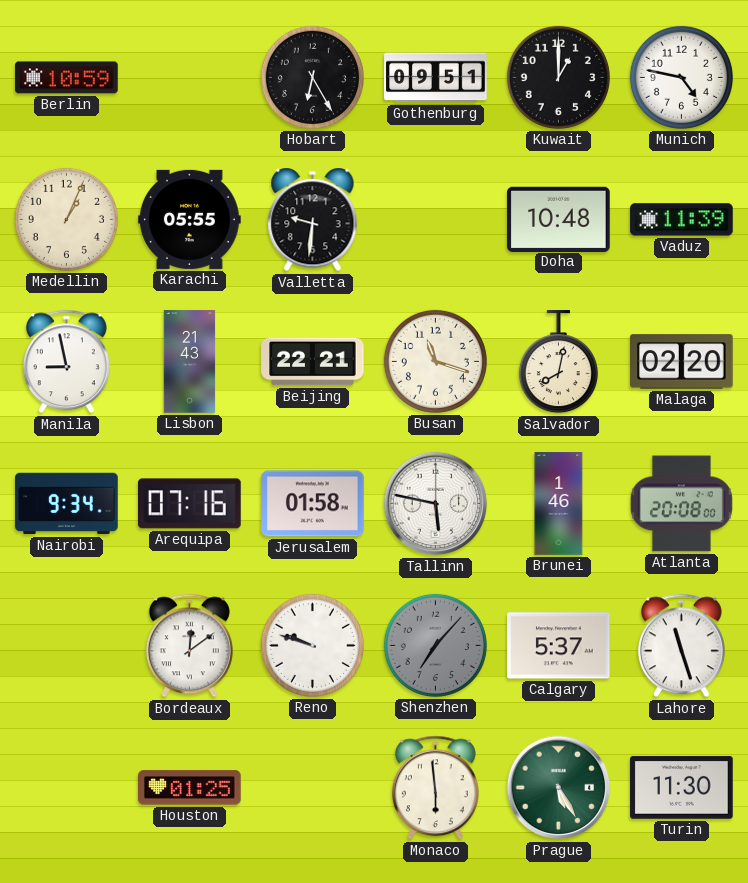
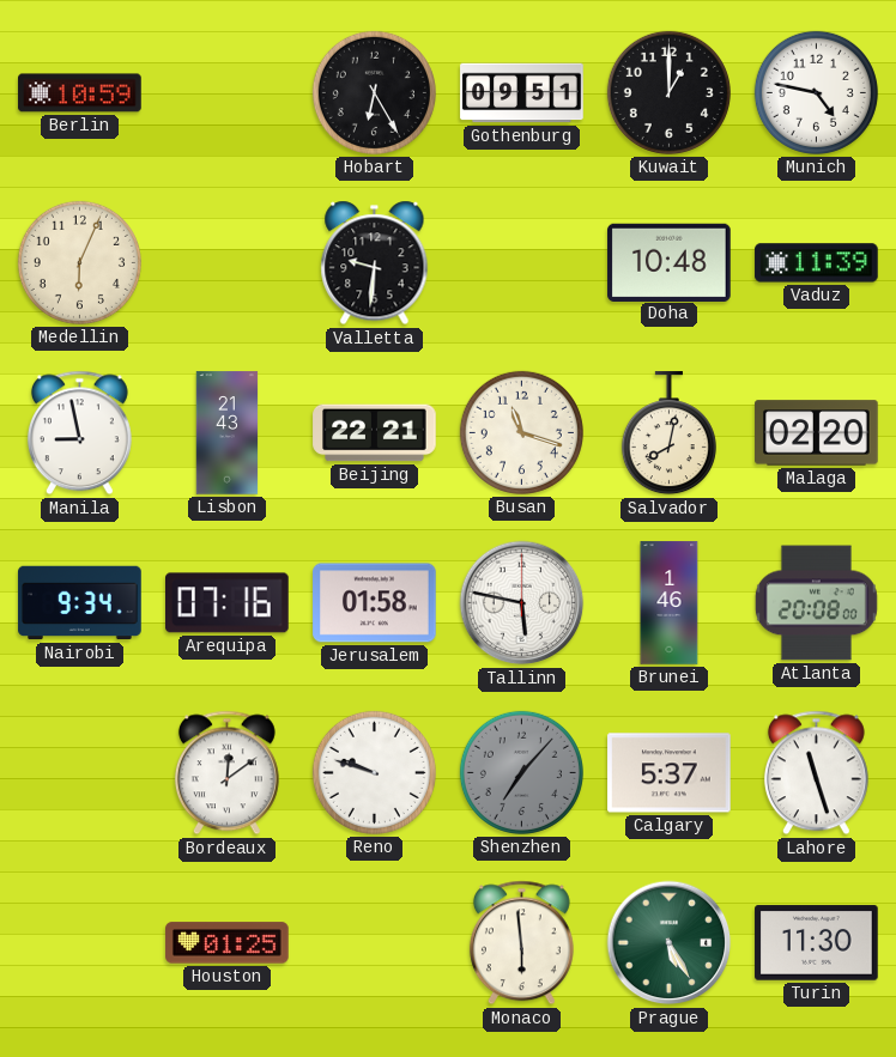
Medellin: 1:04 -> 6:04
Karachi: 05:55 -> none
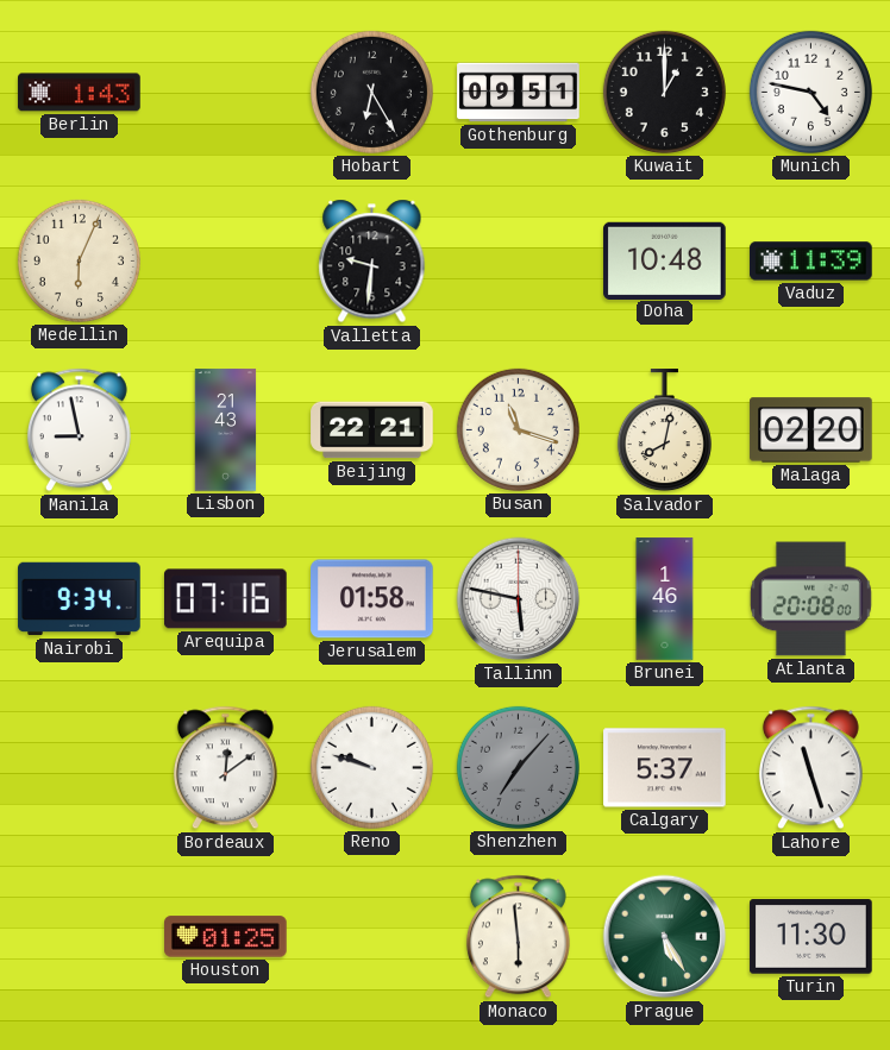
Berlin: 10:59 -> 1:43
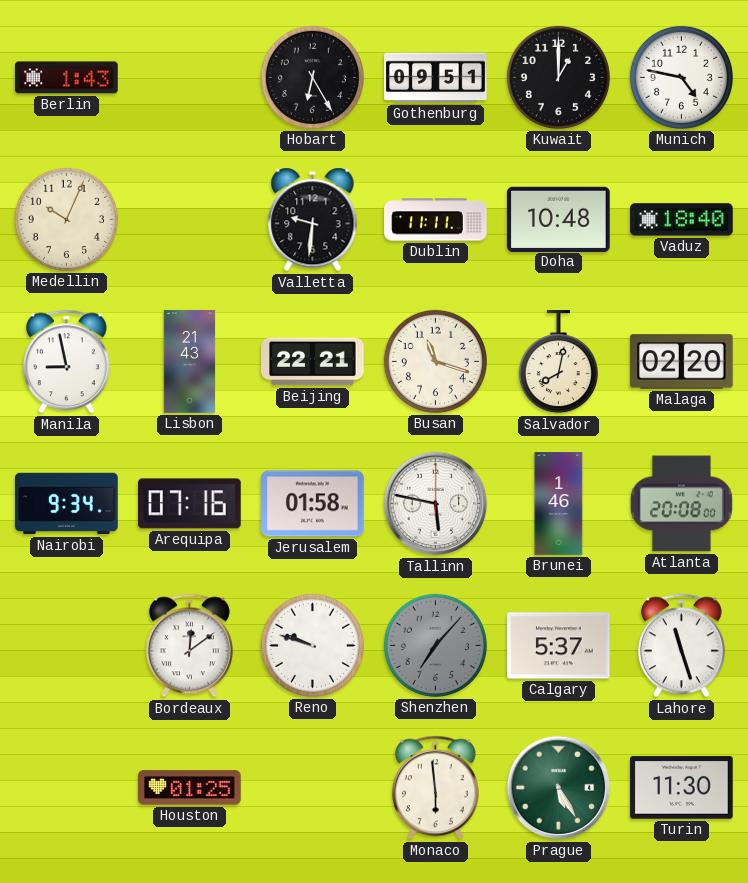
Medellin: 6:04 -> 10:04
Dublin: none -> 11:11
Vaduz: 11:39 -> 18:40
